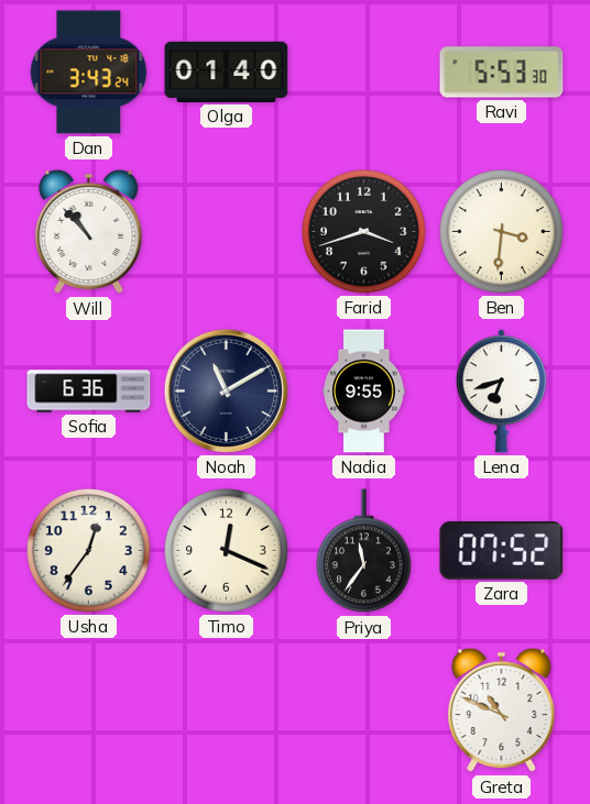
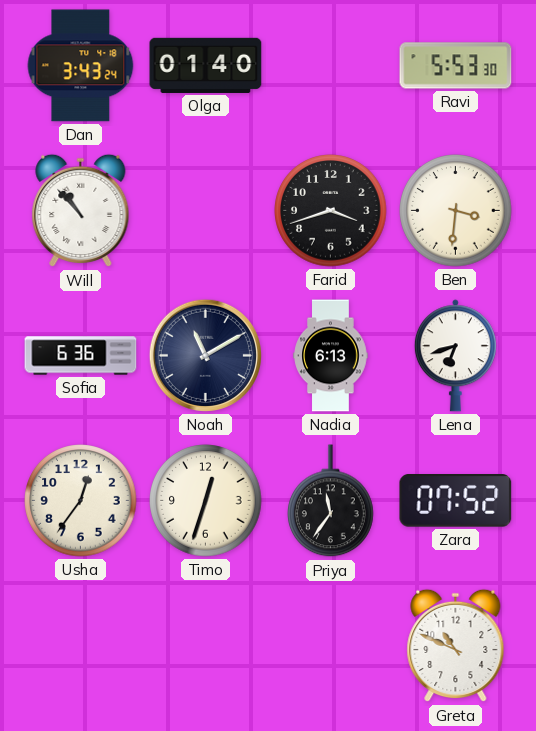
Nadia: 9:55 -> 6:13
Timo: 12:19 -> 12:33
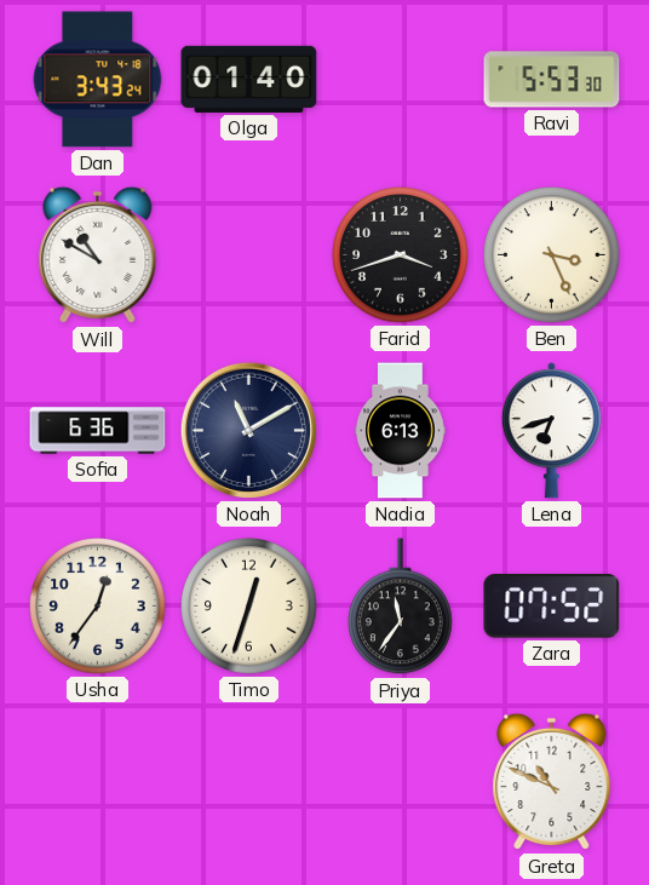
Will: 10:53 -> 10:50
Ben: 3:31 -> 3:26
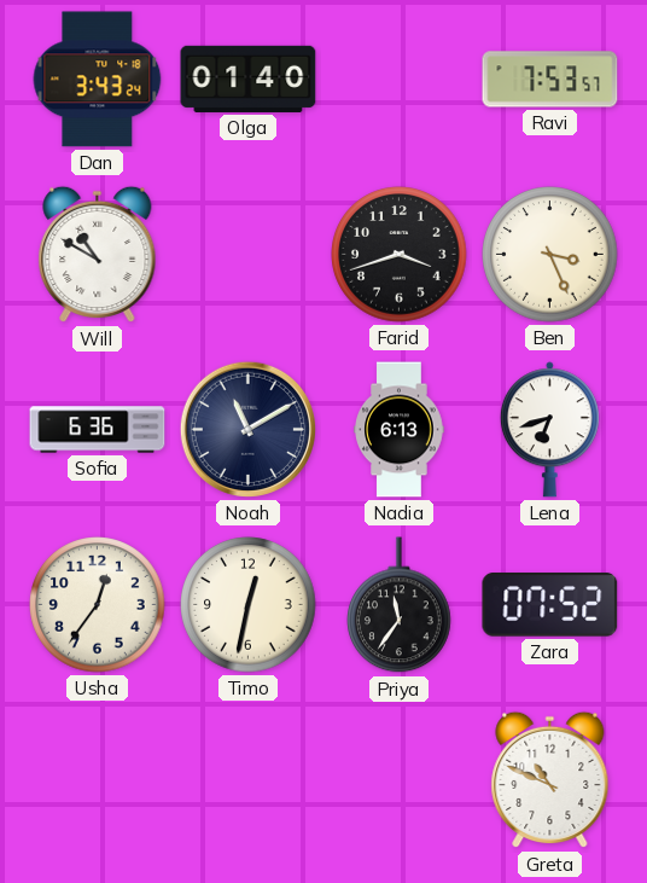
Ravi: 5:53 -> 7:53
Timo: 12:33 -> 12:32
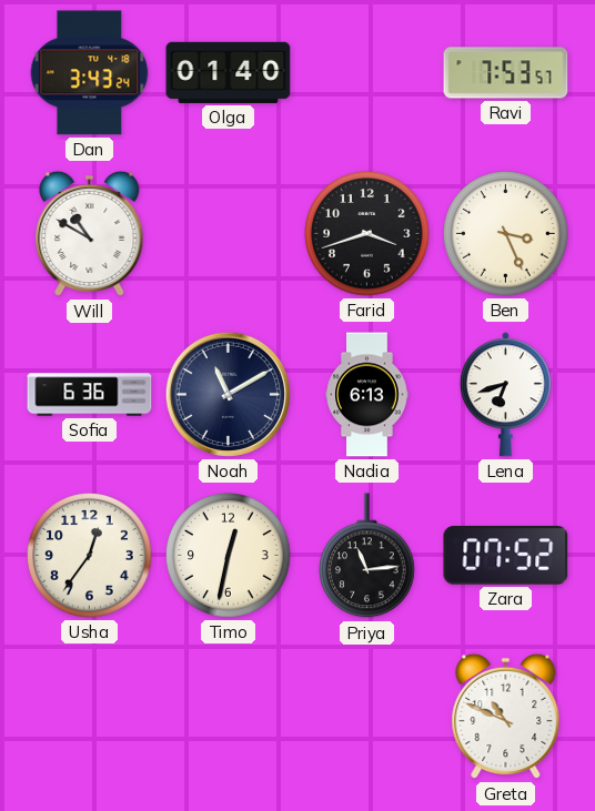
Priya: 11:36 -> 11:14
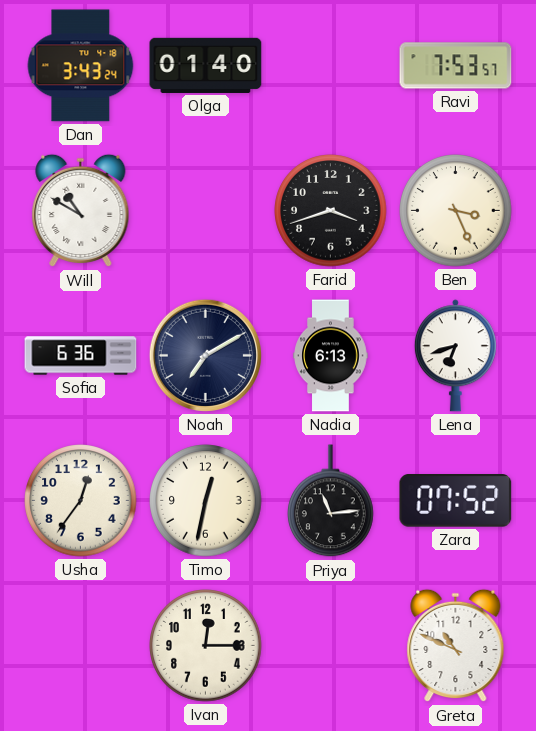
Noah: 11:10 -> 7:10
Ivan: none -> 12:15
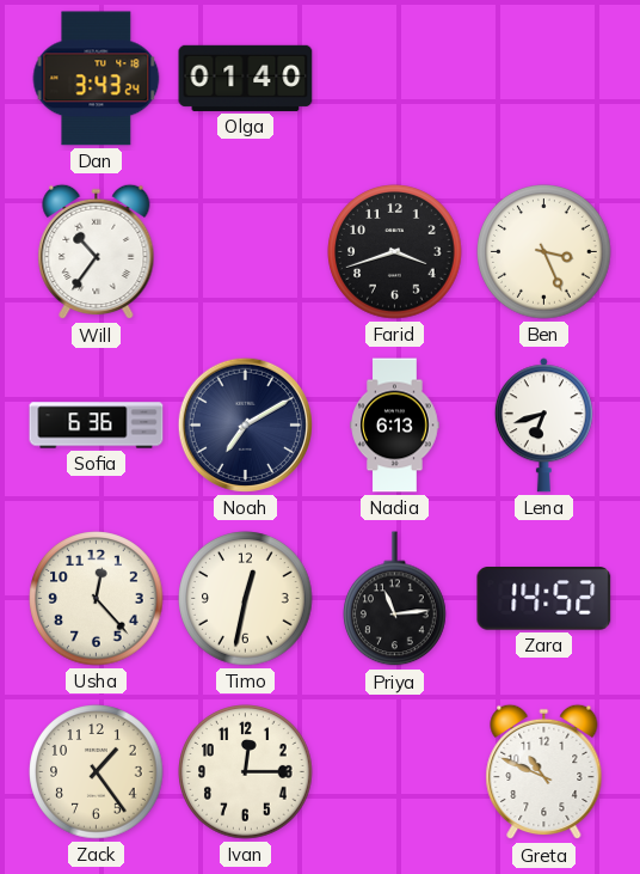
Ravi: 7:53 -> none
Will: 10:50 -> 10:36
Usha: 12:36 -> 12:23
Zara: 07:52 -> 14:52
Zack: none -> 1:24
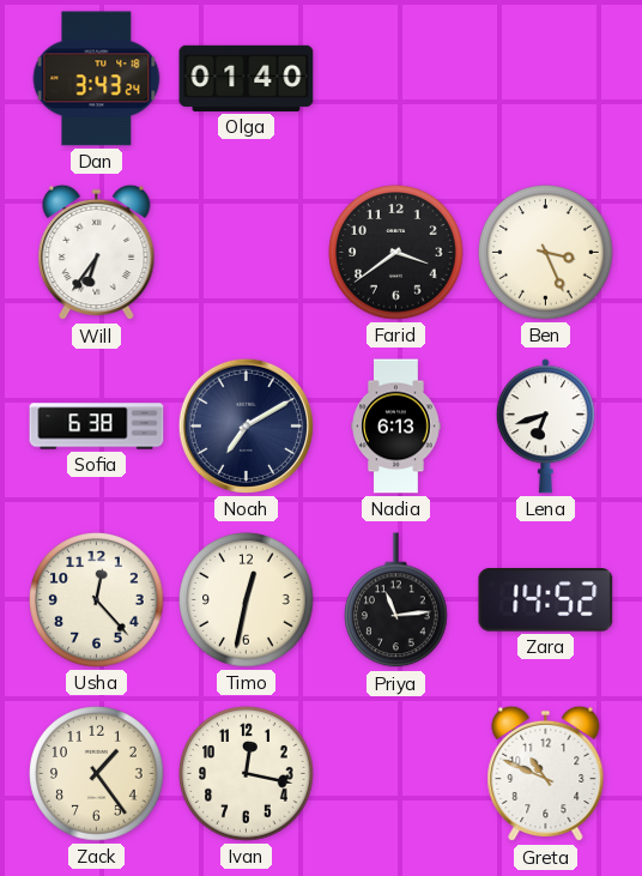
Will: 10:36 -> 6:36
Farid: 3:42 -> 3:39
Sofia: 6:36 -> 6:38
Ivan: 12:15 -> 12:17
